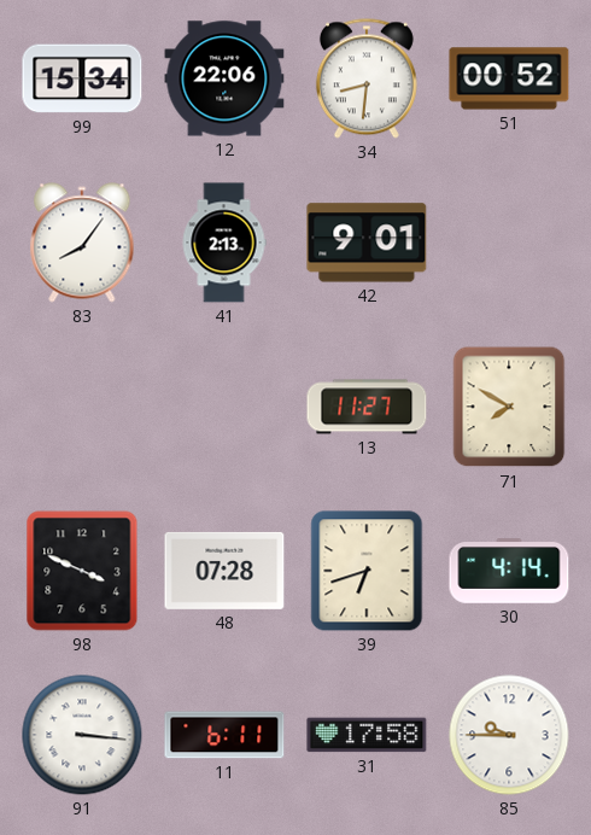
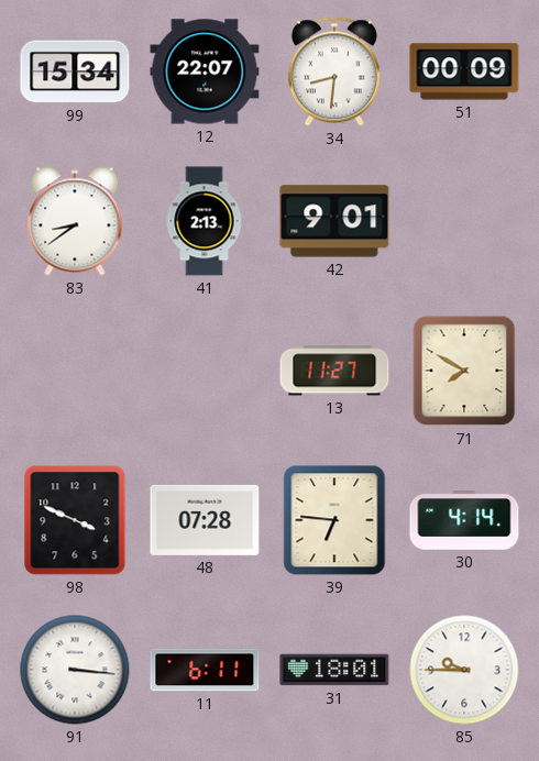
12: 22:06 -> 22:07
51: 00:52 -> 00:09
83: 8:06 -> 8:39
39: 6:42 -> 6:46
31: 17:58 -> 18:01
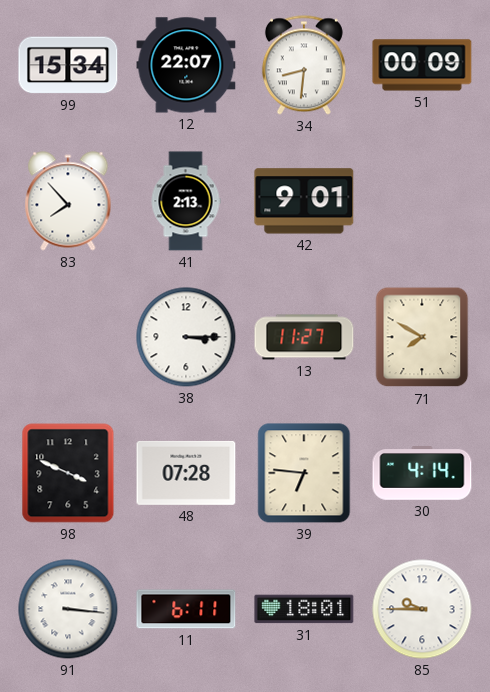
83: 8:39 -> 7:53
38: none -> 3:15
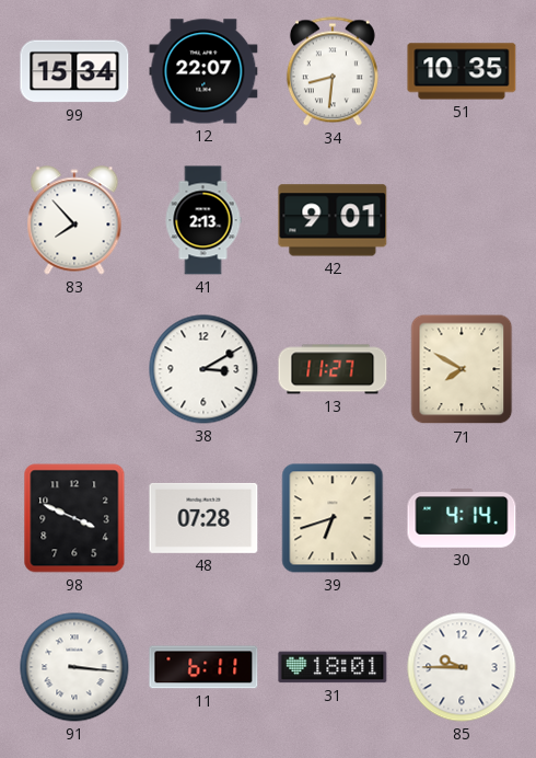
51: 00:09 -> 10:35
38: 3:15 -> 3:10
39: 6:46 -> 6:42
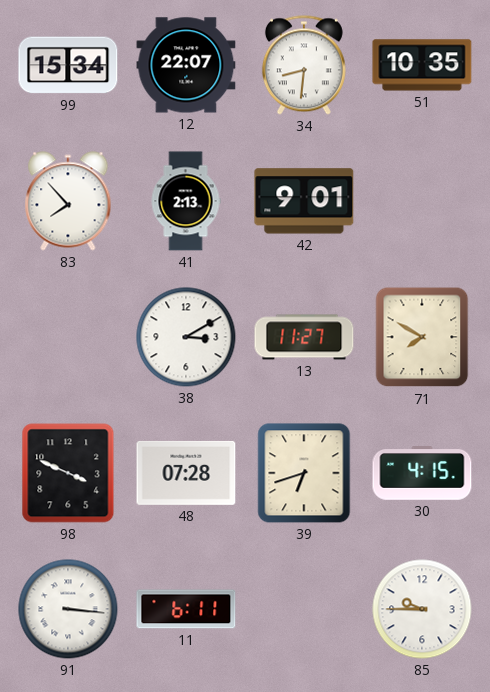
30: 4:14 -> 4:15
31: 18:01 -> none
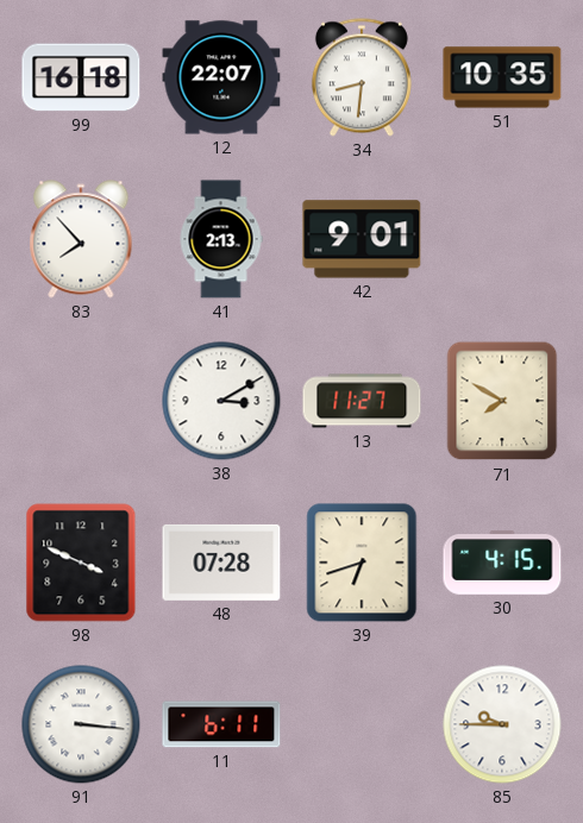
99: 15:34 -> 16:18
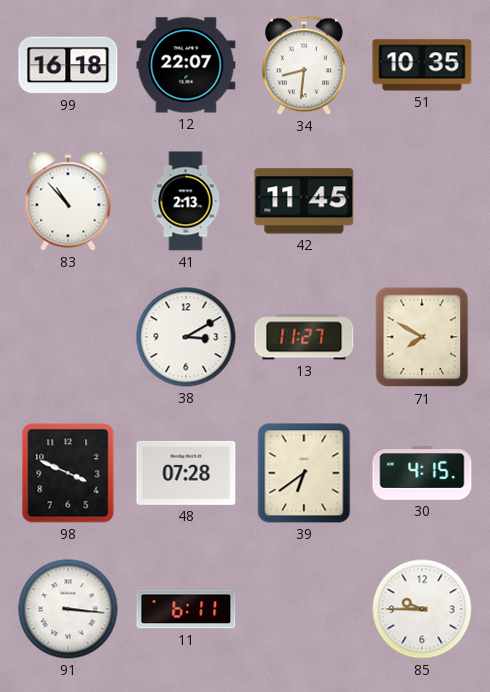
83: 7:53 -> 10:53
42: 9:01 -> 11:45
39: 6:42 -> 6:39
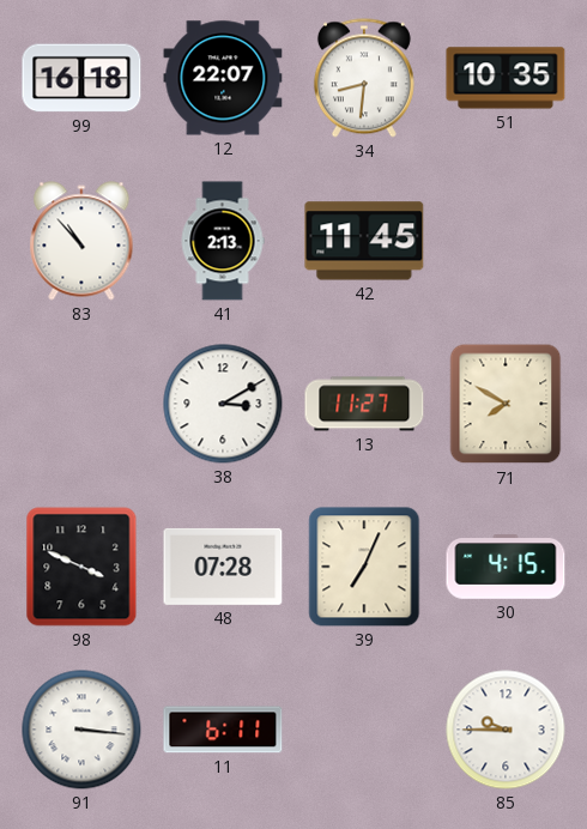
39: 6:39 -> 7:04
